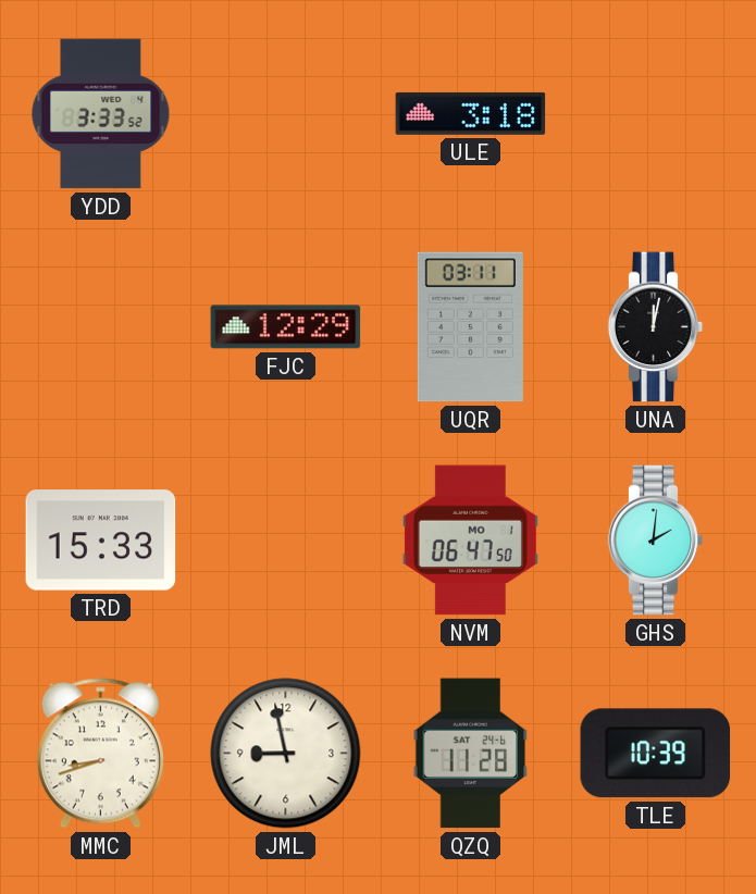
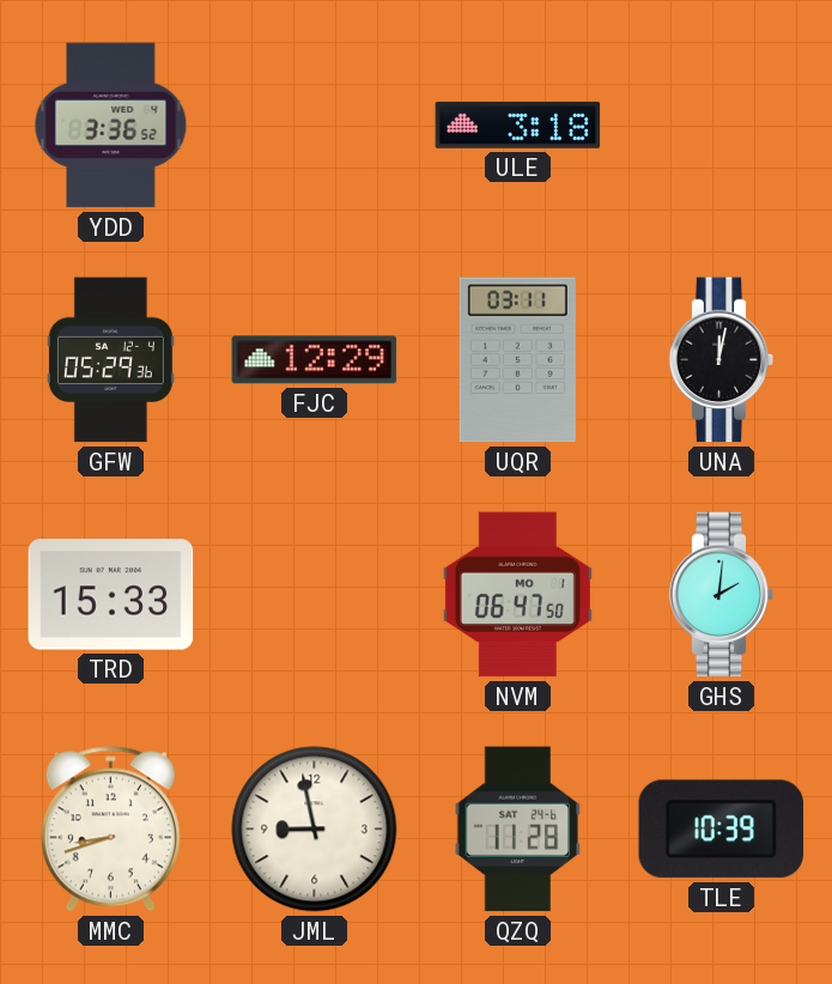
YDD: 3:33 -> 3:36
GFW: none -> 05:29
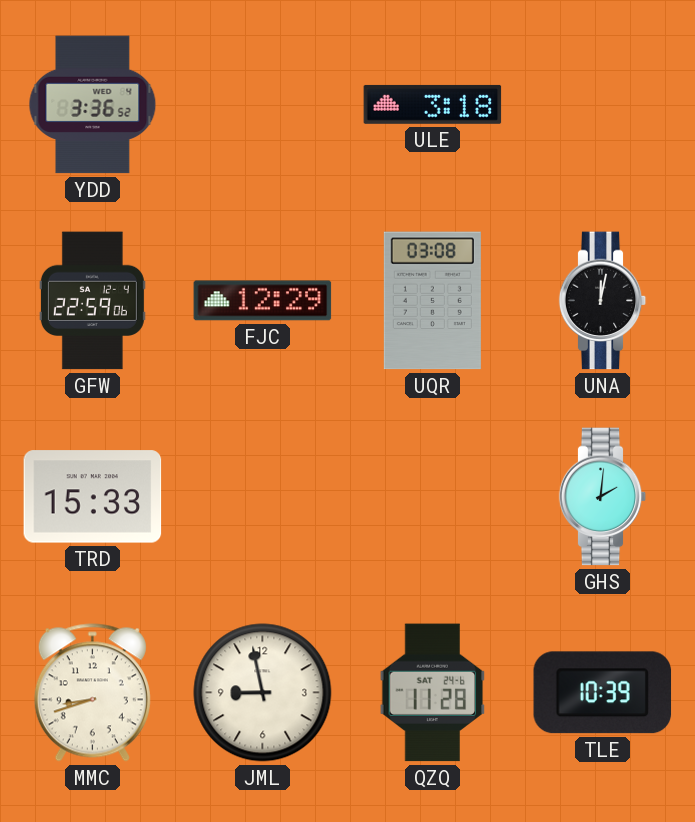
GFW: 05:29 -> 22:59
UQR: 03:11 -> 03:08
NVM: 06:47 -> none
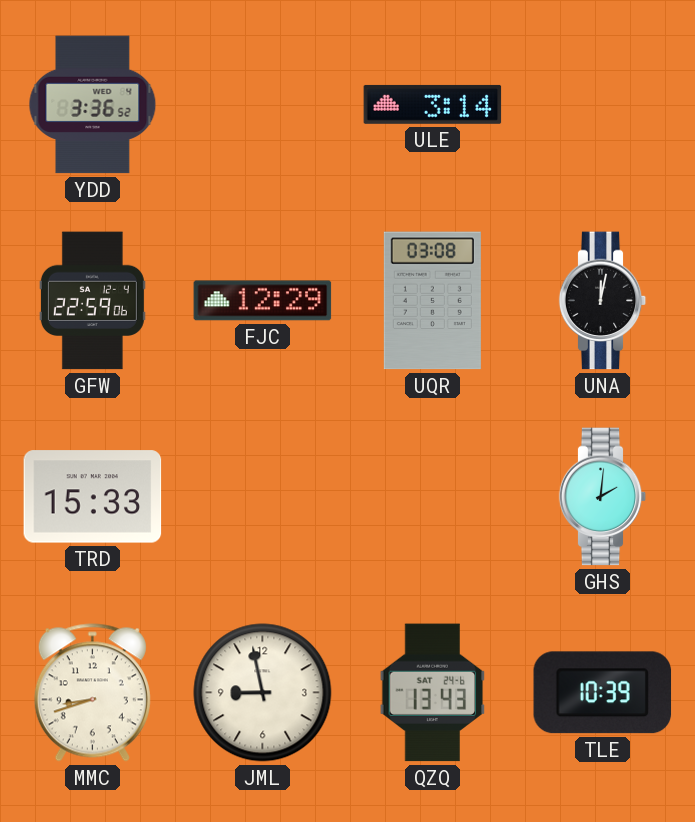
ULE: 3:18 -> 3:14
QZQ: 11:28 -> 13:43
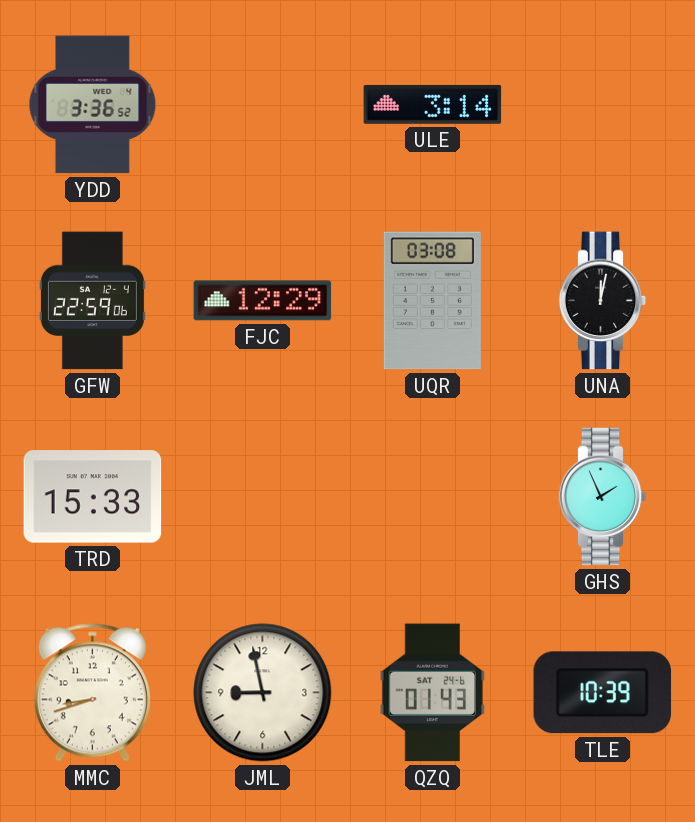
GHS: 2:01 -> 1:56
QZQ: 13:43 -> 01:43
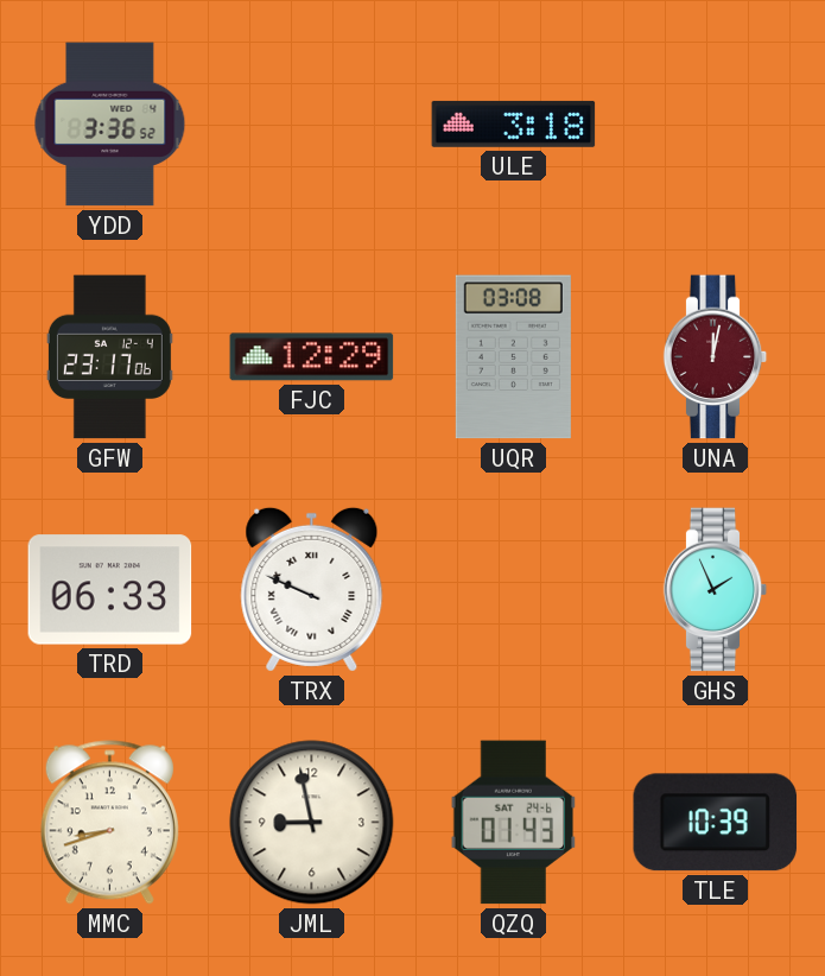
ULE: 3:14 -> 3:18
GFW: 22:59 -> 23:17
UNA dial: black -> burgundy
TRD: 15:33 -> 06:33
TRX: none -> 9:49
